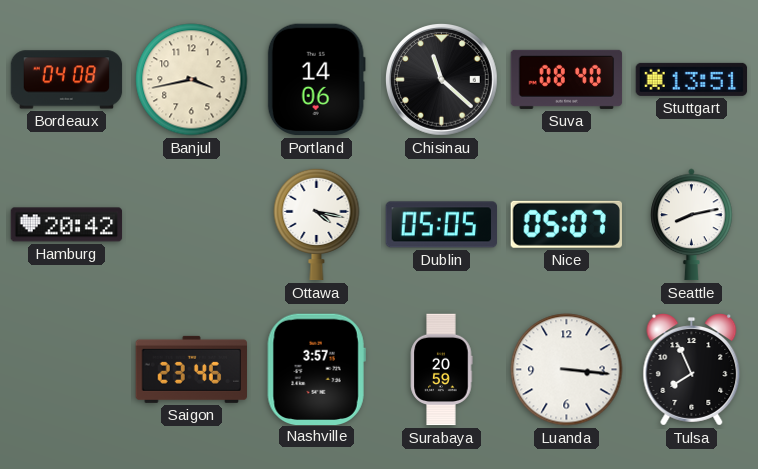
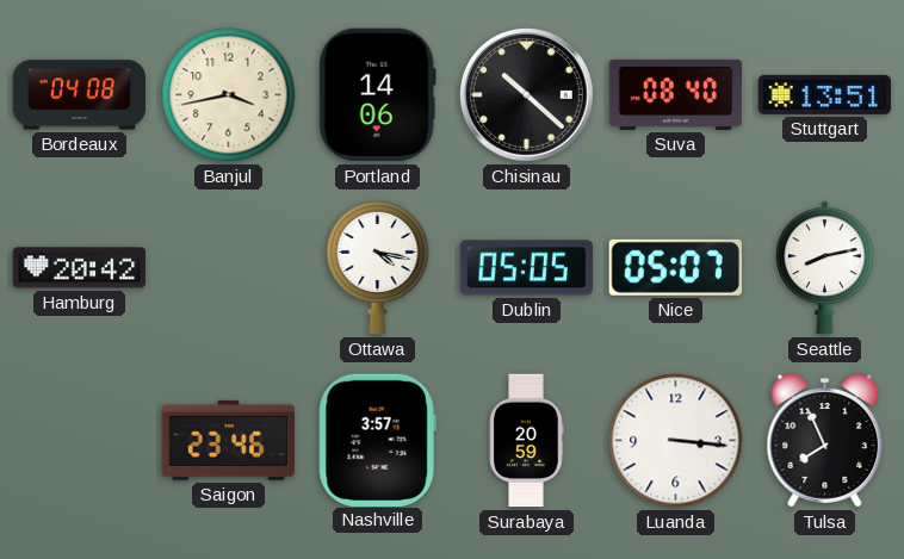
Chisinau: 11:22 -> 10:22
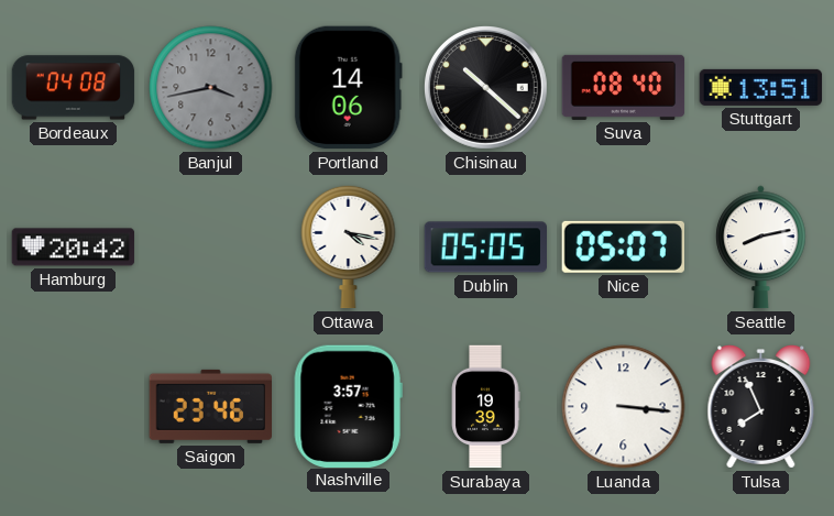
Banjul dial: cream -> grey
Surabaya: 20:59 -> 19:39
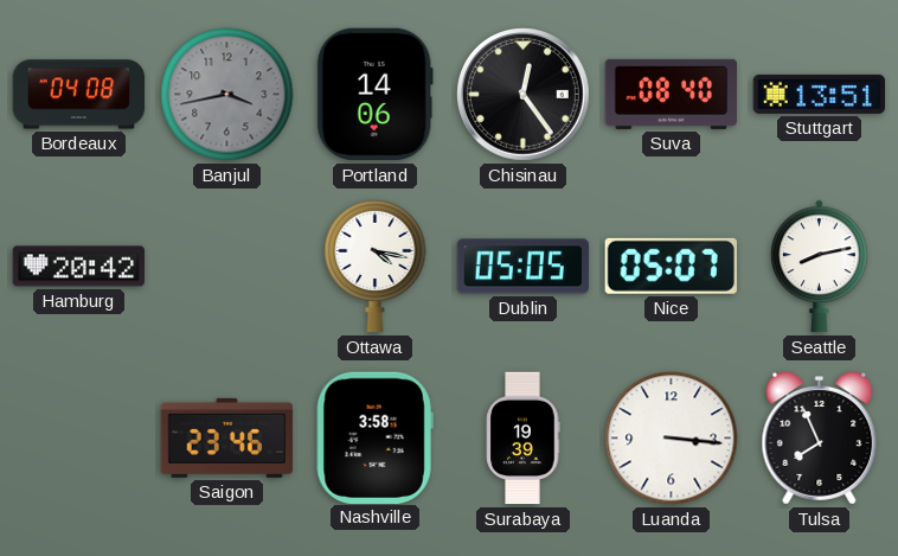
Chisinau: 10:22 -> 12:24
Nashville: 3:57 -> 3:58
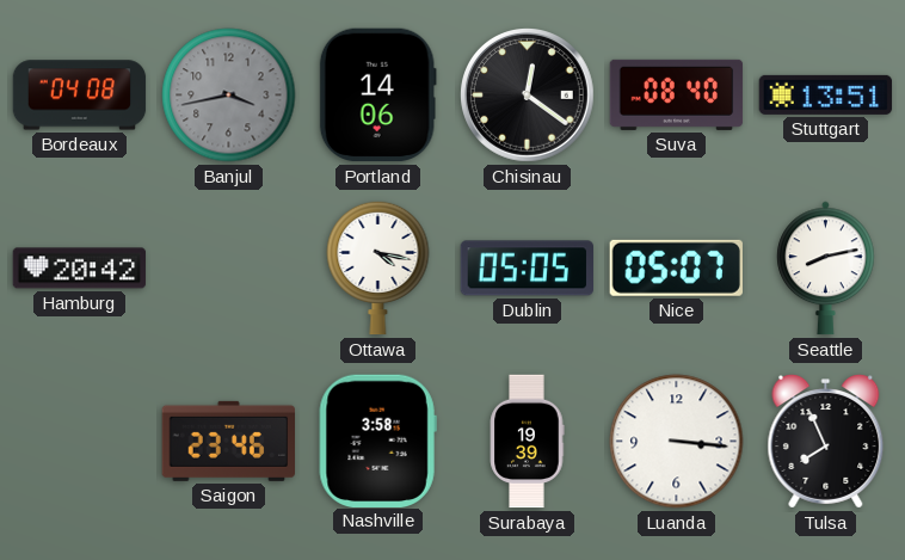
Chisinau: 12:24 -> 12:21
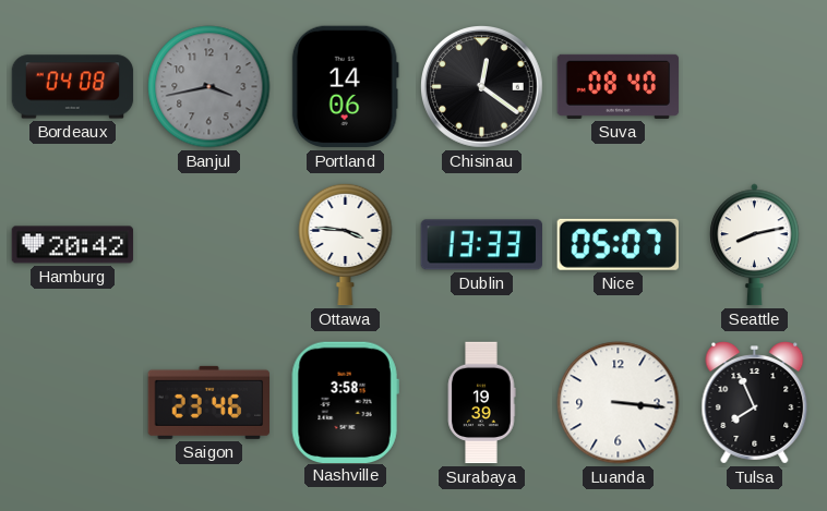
Stuttgart: 13:51 -> none
Ottawa: 4:17 -> 3:46
Dublin: 05:05 -> 13:33
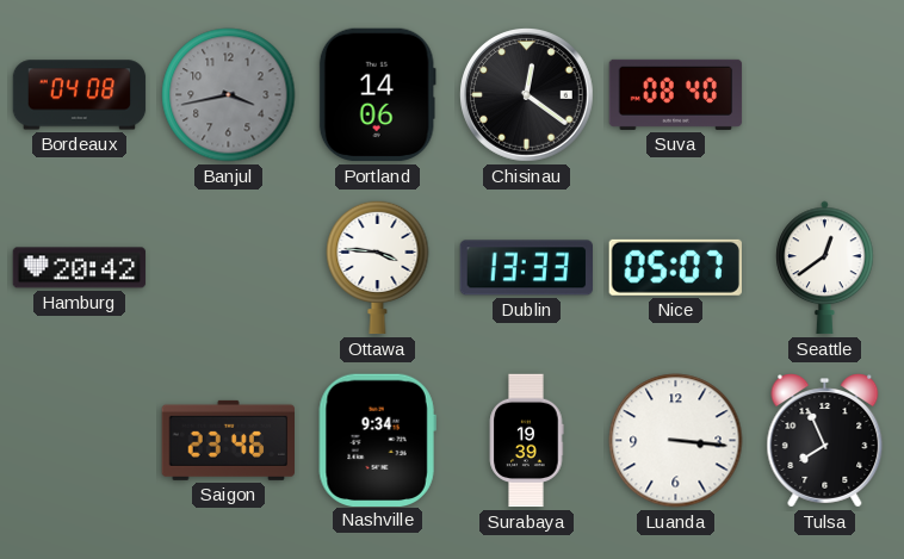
Seattle: 8:13 -> 12:39
Nashville: 3:58 -> 9:34
